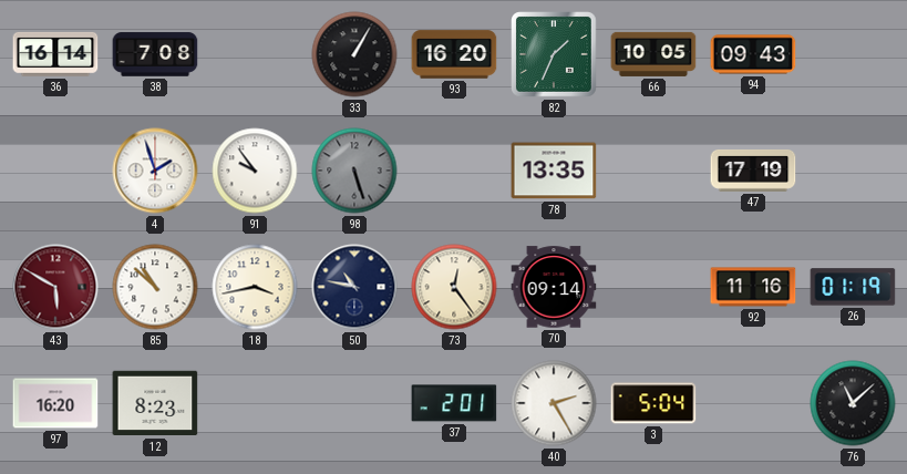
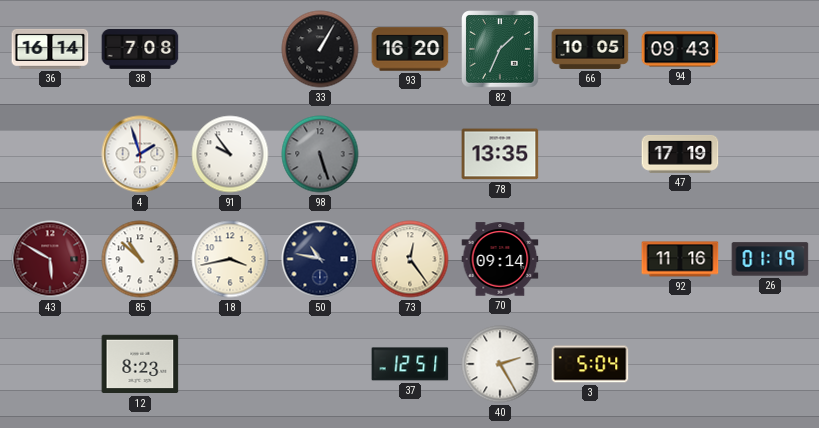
97: 16:20 -> none
37: 2:01 -> 12:51
76: 11:08 -> none
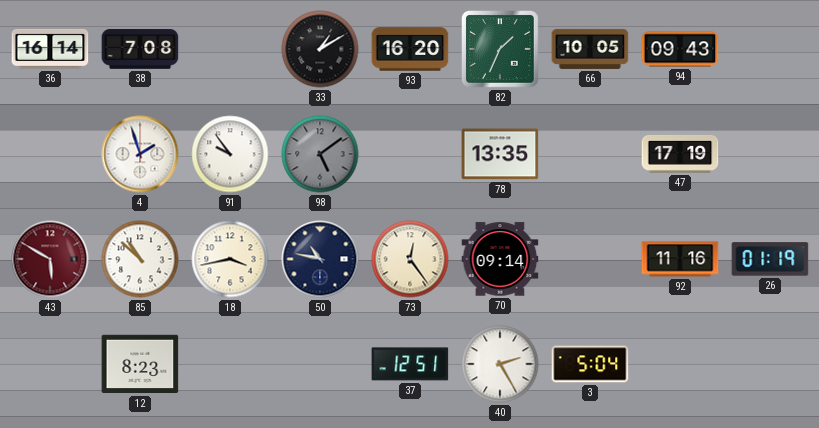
33: 1:05 -> 1:10
98: 5:27 -> 5:09
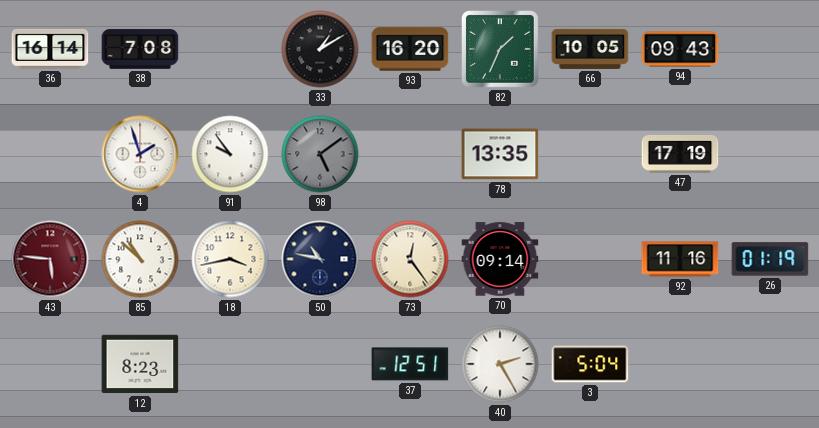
43: 5:50 -> 5:46
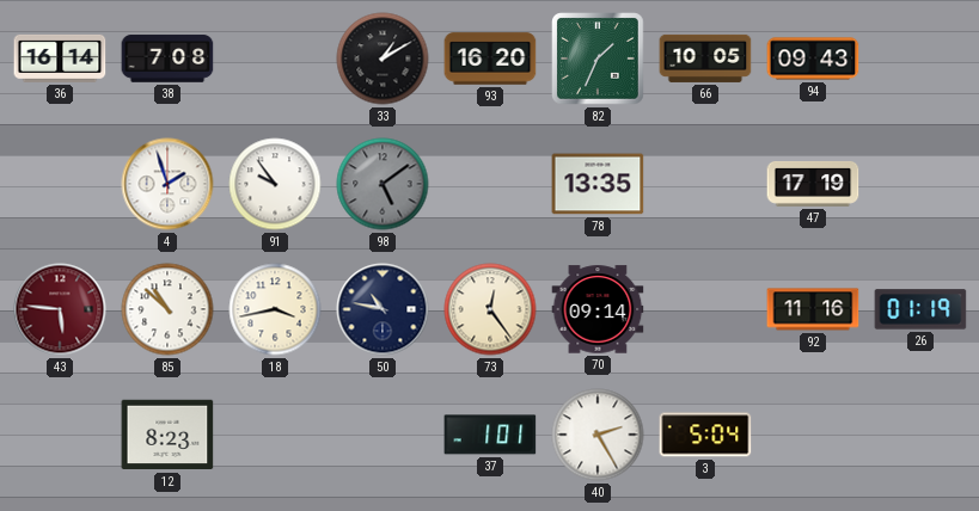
37: 12:51 -> 1:01
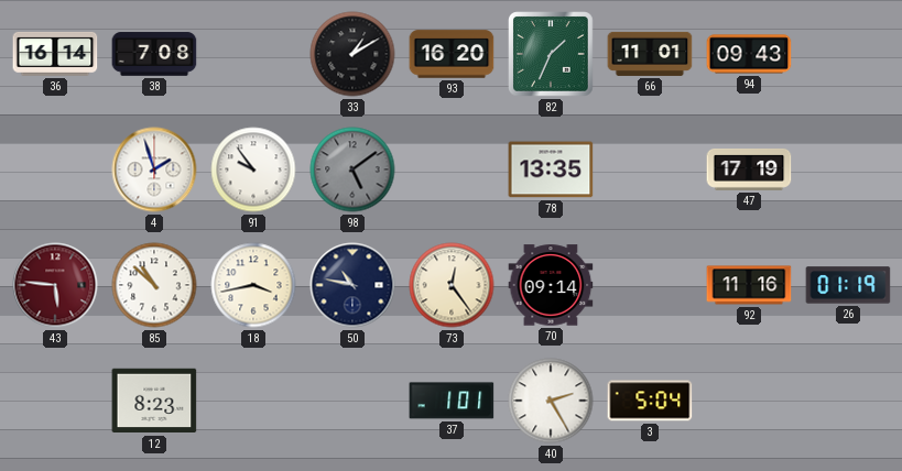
66: 10:05 -> 11:01
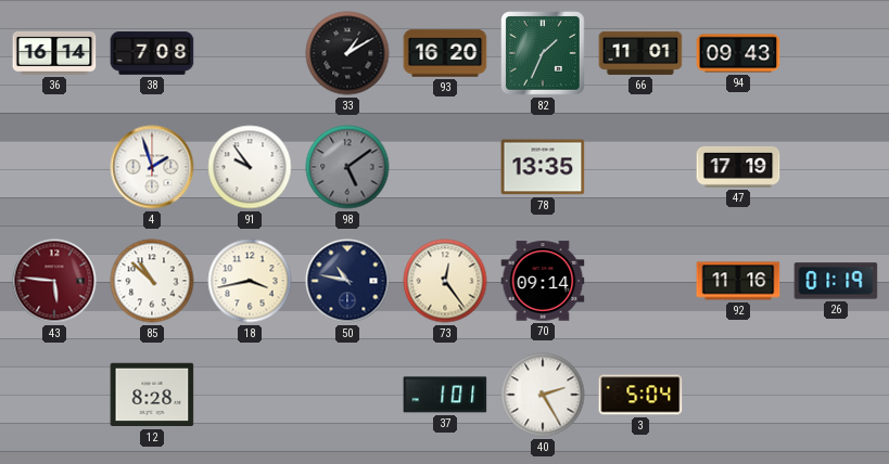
12: 8:23 -> 8:28
